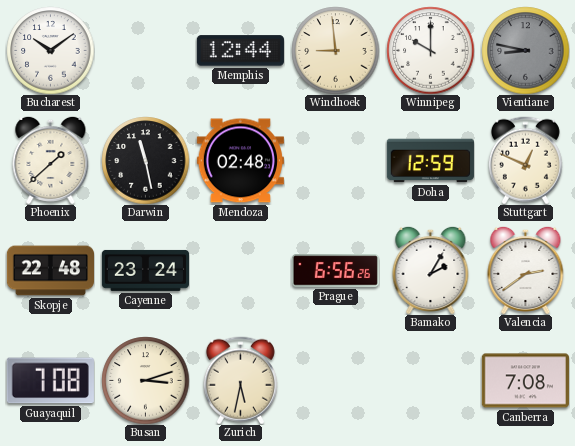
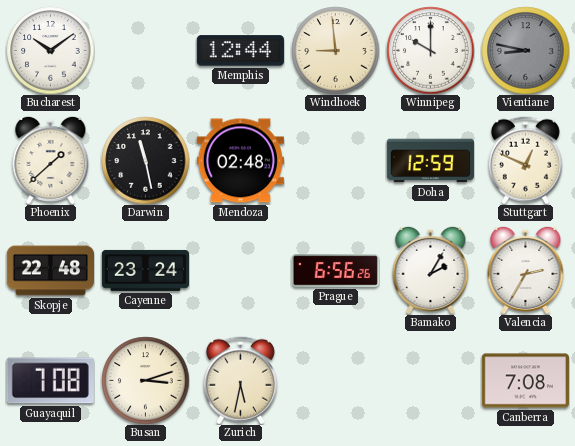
Valencia: 2:39 -> 2:35
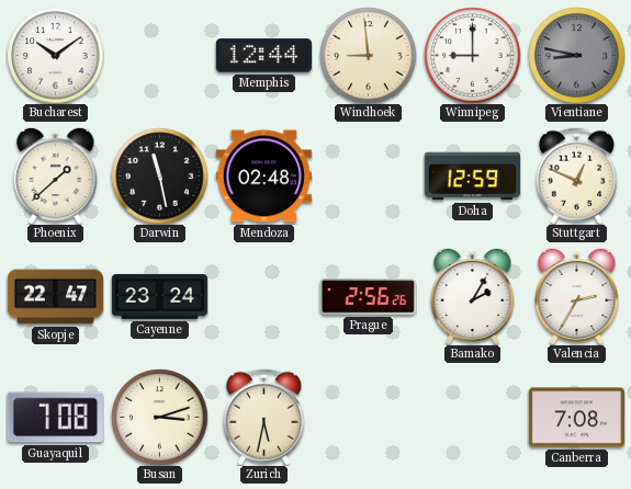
Winnipeg: 10:00 -> 9:00
Skopje: 22:48 -> 22:47
Prague: 6:56 -> 2:56
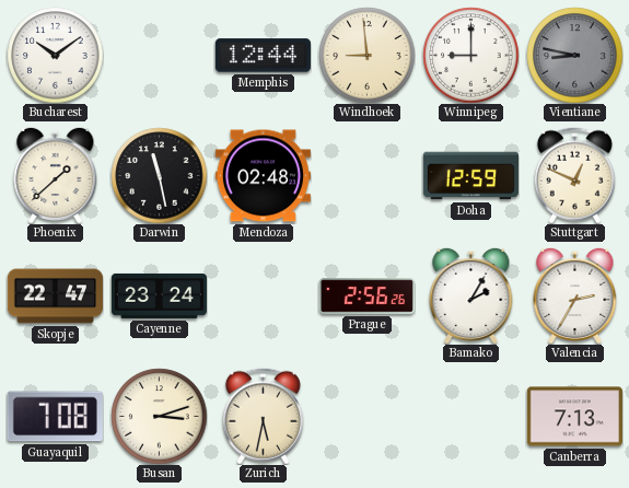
Canberra: 7:08 -> 7:13
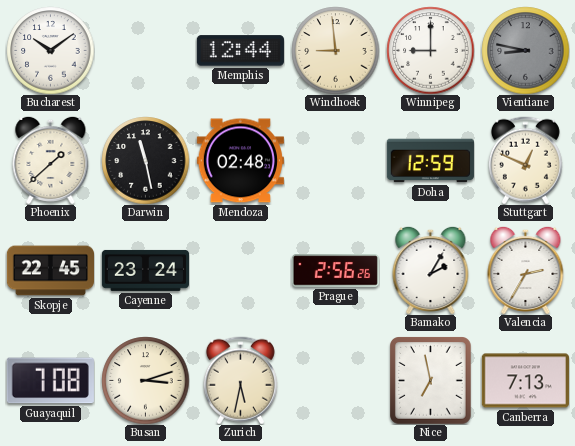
Skopje: 22:47 -> 22:45
Nice: none -> 6:58
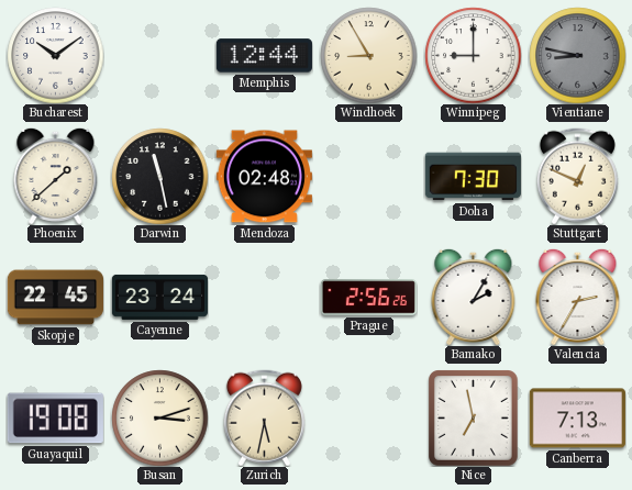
Windhoek: 8:59 -> 8:55
Doha: 12:59 -> 7:30
Guayaquil: 7:08 -> 19:08
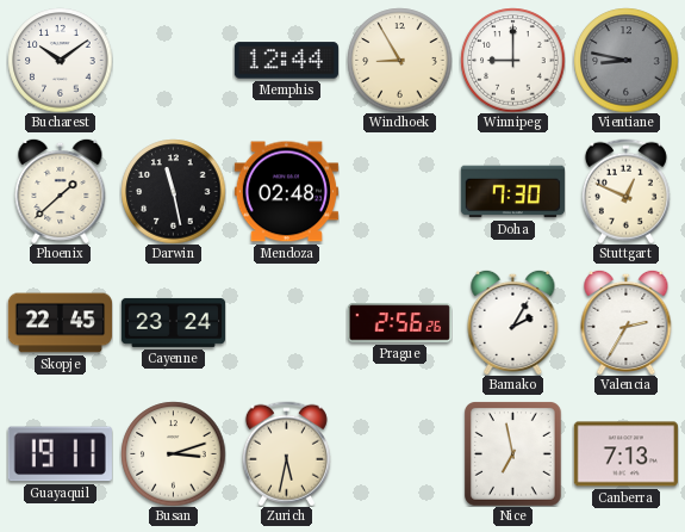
Guayaquil: 19:08 -> 19:11
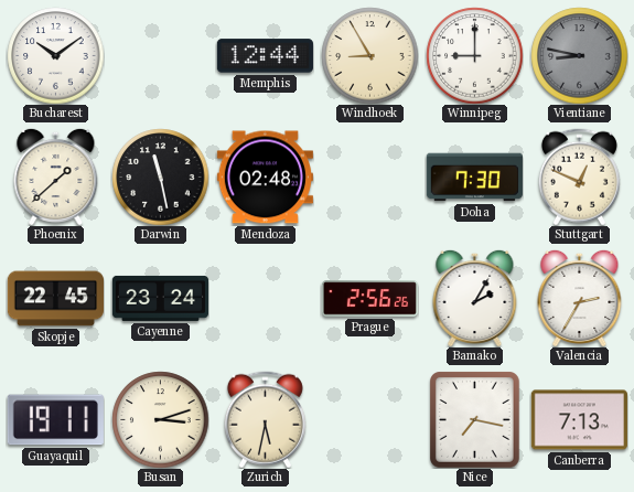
Nice: 6:58 -> 7:17
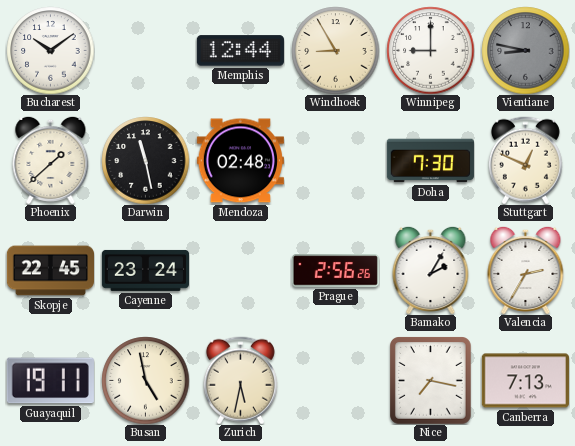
Busan: 3:12 -> 4:58
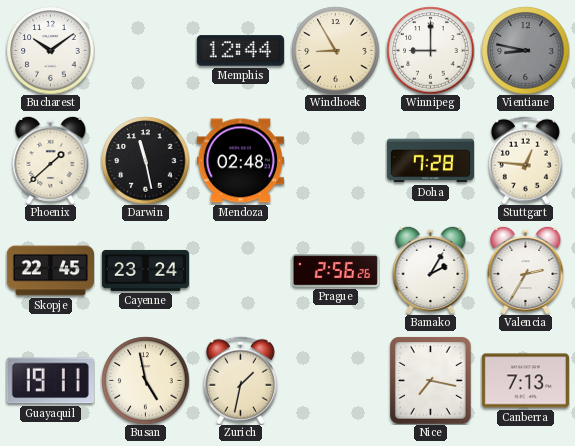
Doha: 7:30 -> 7:28
Stuttgart: 12:49 -> 12:46
Zurich: 5:32 -> 1:32
